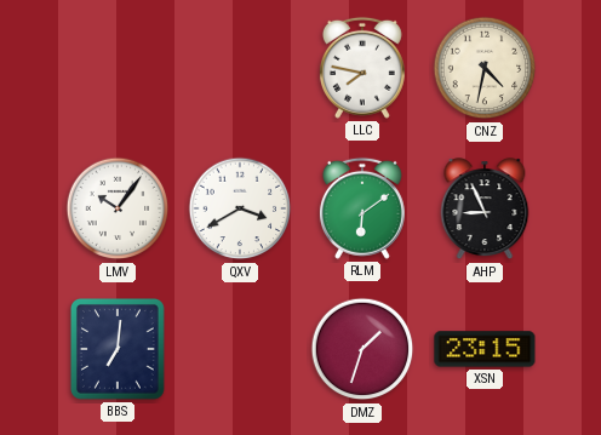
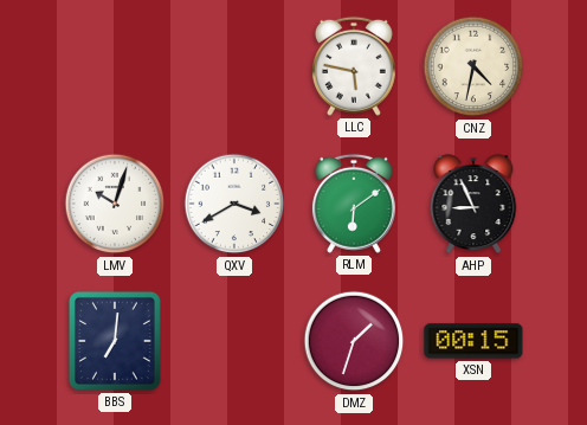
LLC: 7:47 -> 5:47
LMV: 10:06 -> 10:03
XSN: 23:15 -> 00:15
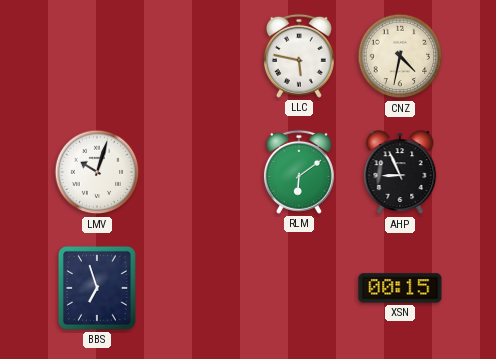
QXV: 3:40 -> none
BBS: 7:01 -> 6:57
DMZ: 1:33 -> none
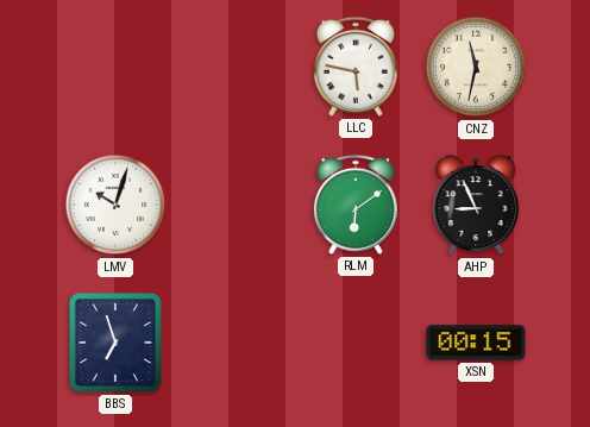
CNZ: 4:32 -> 11:32
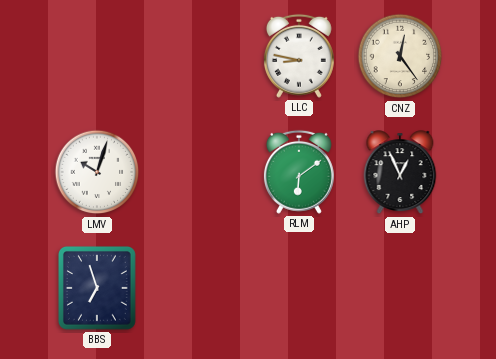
LLC: 5:47 -> 8:47
CNZ: 11:32 -> 12:24
AHP: 8:56 -> 12:56
XSN: 00:15 -> none
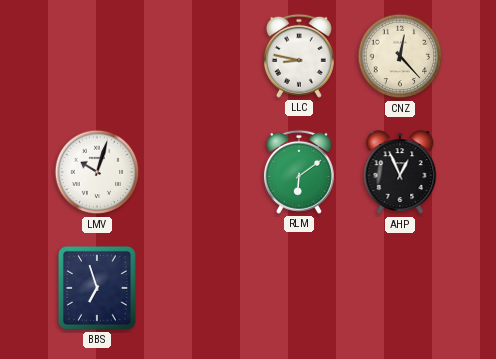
CNZ: 12:24 -> 12:23
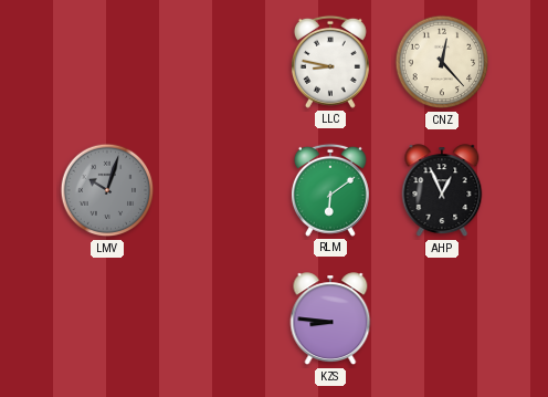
LMV dial: white -> grey
BBS: 6:57 -> none
KZS: none -> 8:46
